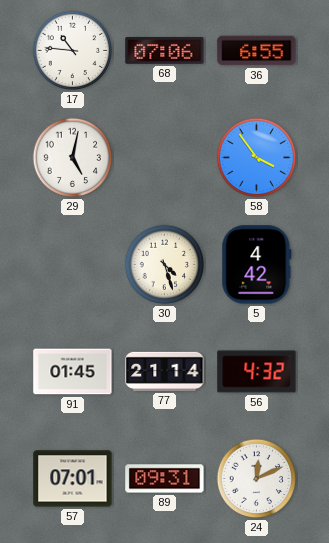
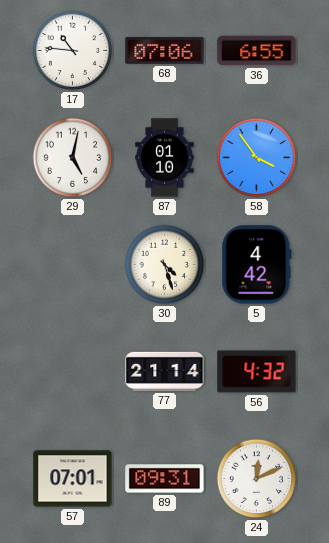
87: none -> 01:10
91: 01:45 -> none
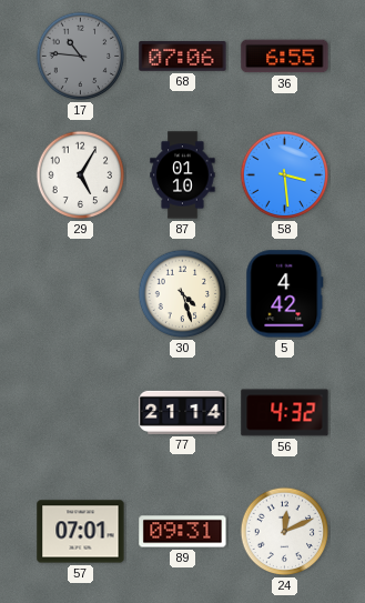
17 dial: white -> grey
29: 5:02 -> 5:05
58: 3:54 -> 3:29
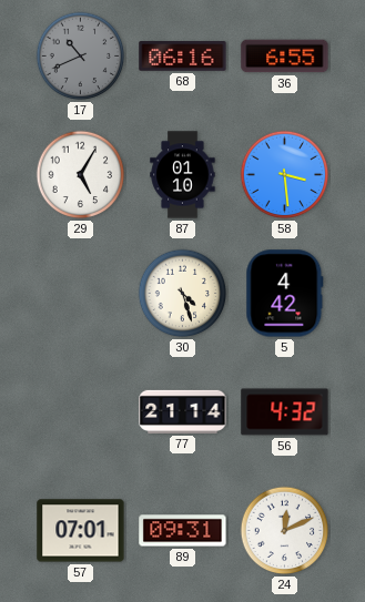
17: 10:46 -> 10:41
68: 07:06 -> 06:16
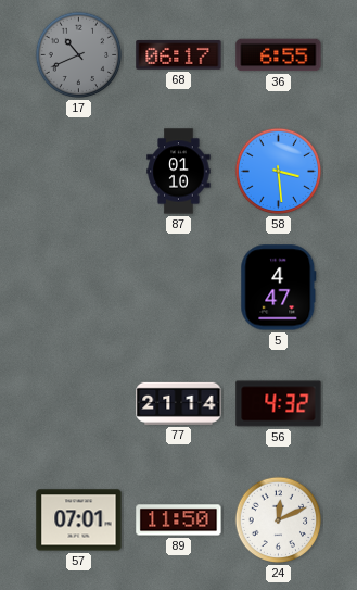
68: 06:16 -> 06:17
29: 5:05 -> none
30: 4:27 -> none
5: 4:42 -> 4:47
89: 09:31 -> 11:50
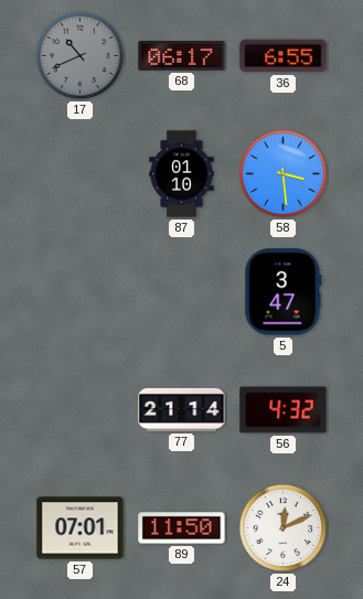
5: 4:47 -> 3:47
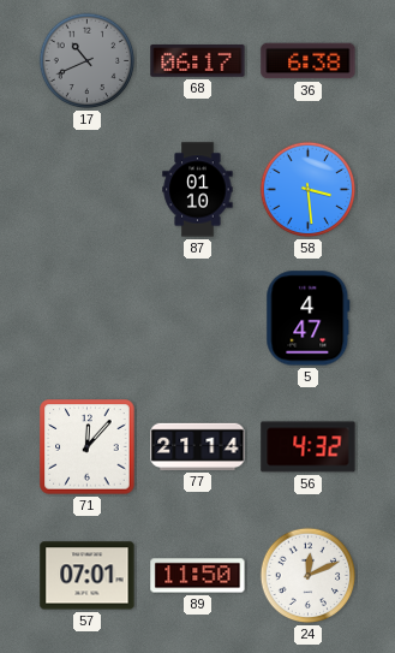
36: 6:55 -> 6:38
5: 3:47 -> 4:47
71: none -> 12:07
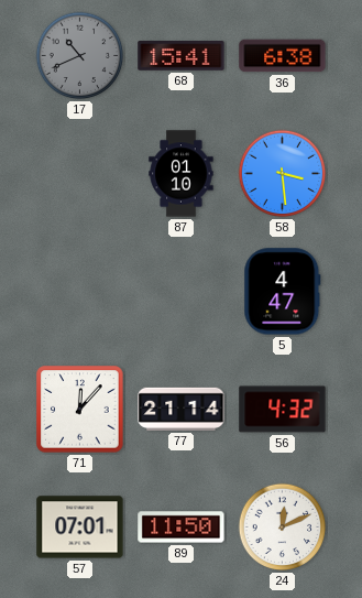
68: 06:17 -> 15:41
